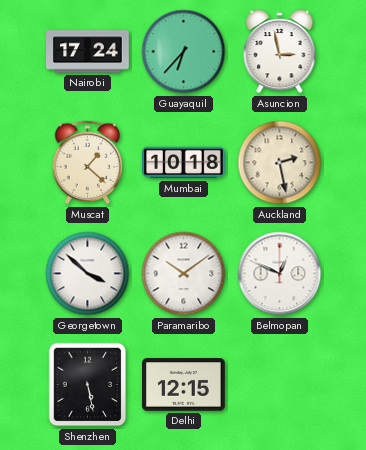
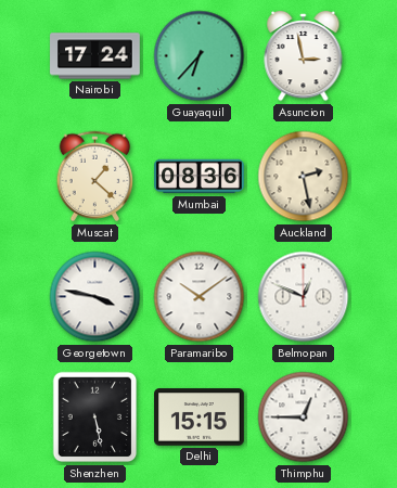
Mumbai: 10:18 -> 08:36
Georgetown: 3:52 -> 3:47
Delhi: 12:15 -> 15:15
Thimphu: none -> 12:45
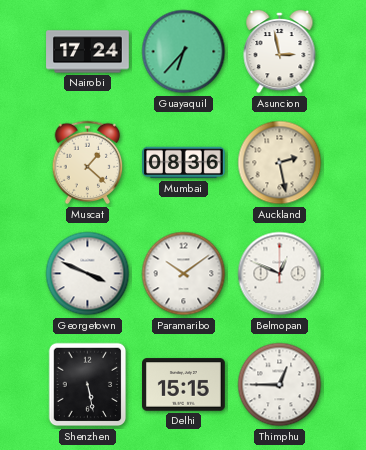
Georgetown: 3:47 -> 3:49
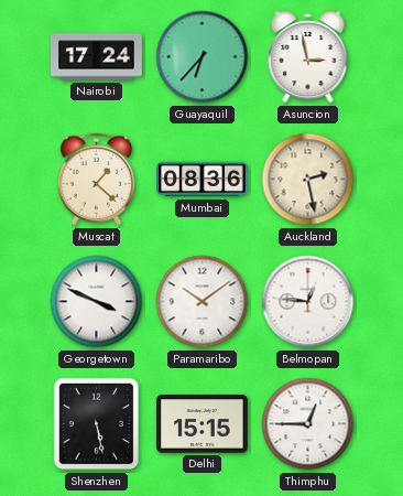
Belmopan: 12:49 -> 12:46
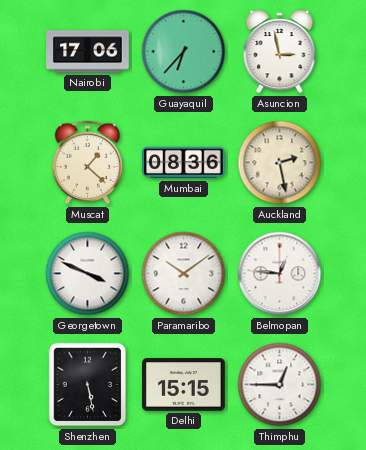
Nairobi: 17:24 -> 17:06
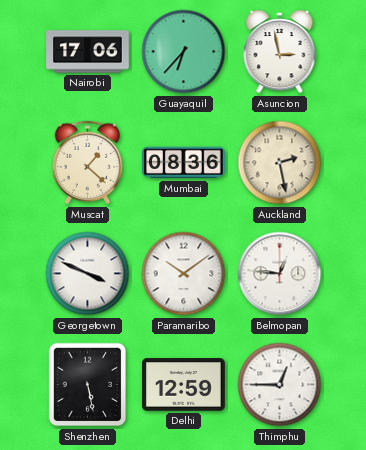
Delhi: 15:15 -> 12:59
